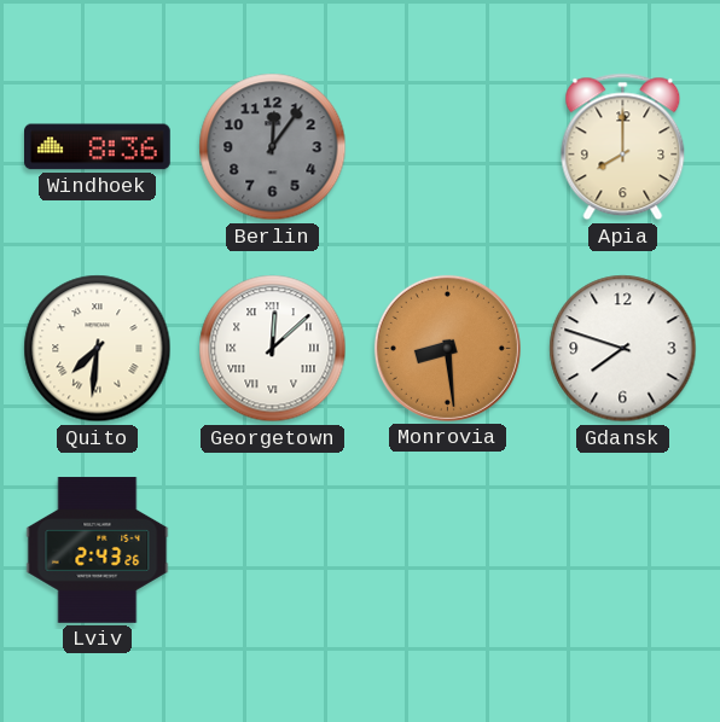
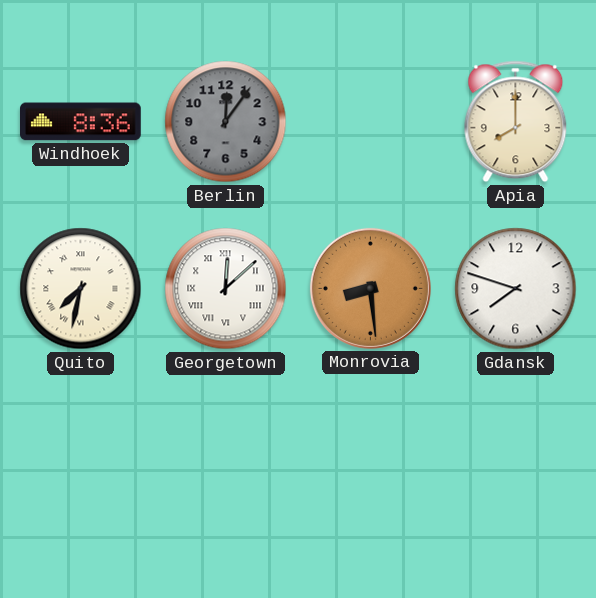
Quito: 7:31 -> 7:32
Lviv: 2:43 -> none
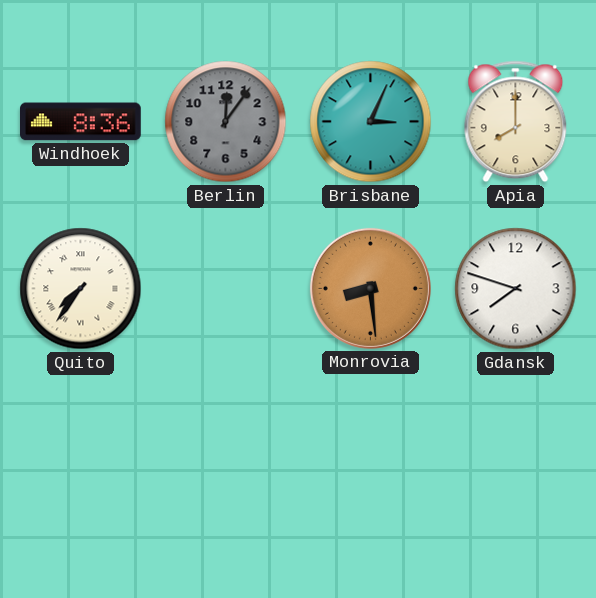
Brisbane: none -> 3:04
Quito: 7:32 -> 7:36
Georgetown: 12:08 -> none
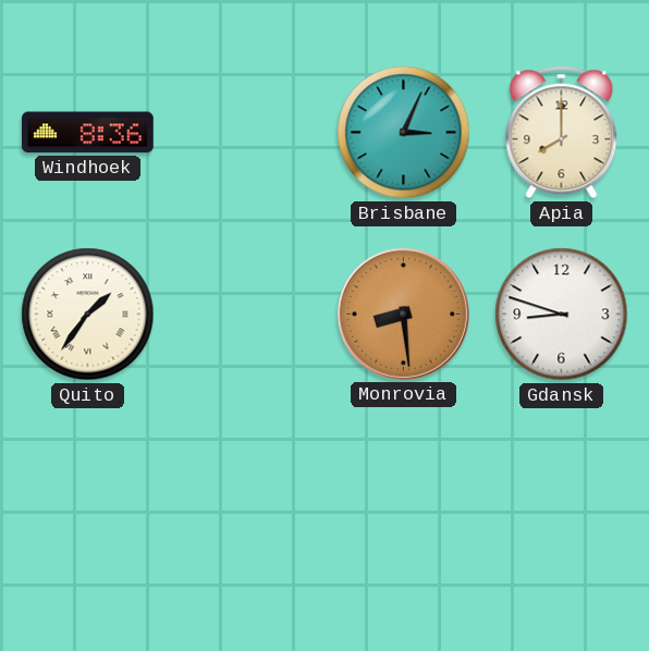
Berlin: 12:06 -> none
Quito: 7:36 -> 1:36
Gdansk: 7:48 -> 8:48
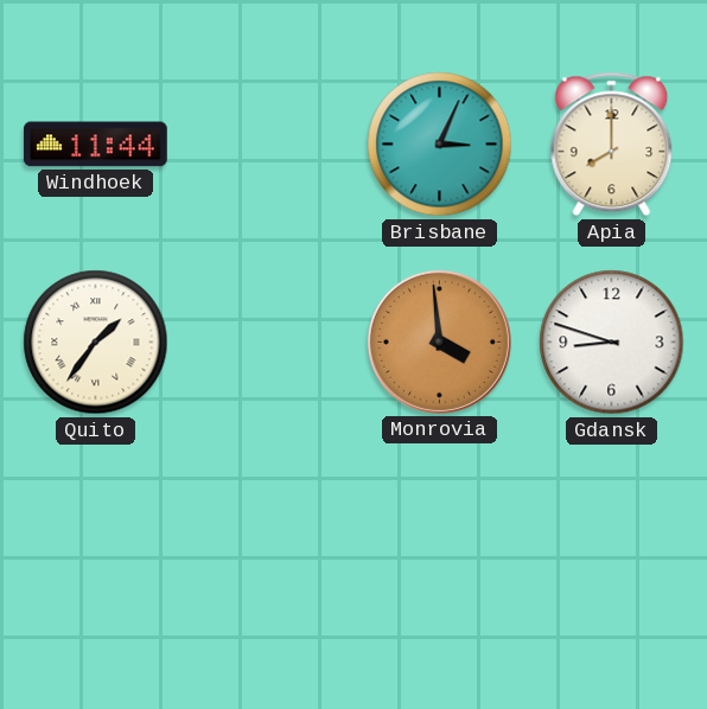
Windhoek: 8:36 -> 11:44
Monrovia: 8:29 -> 3:59
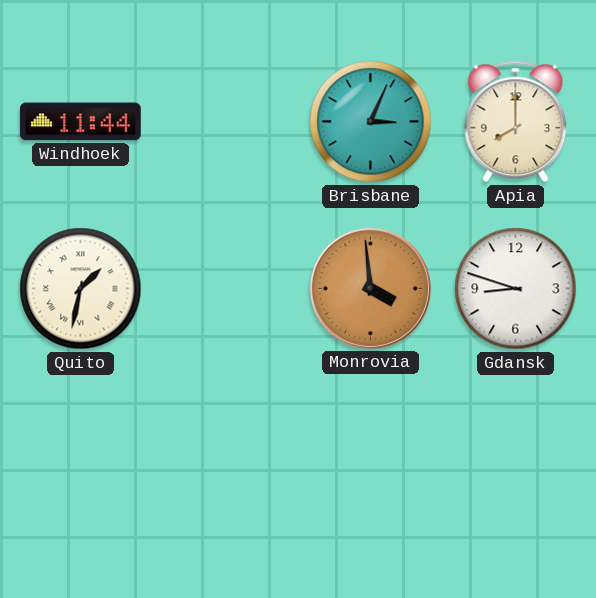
Quito: 1:36 -> 1:32
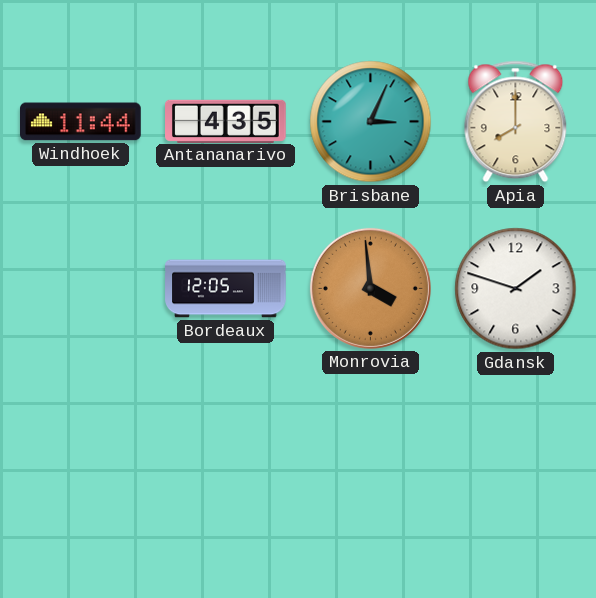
Antananarivo: none -> 4:35
Quito: 1:32 -> none
Bordeaux: none -> 12:05
Gdansk: 8:48 -> 1:48
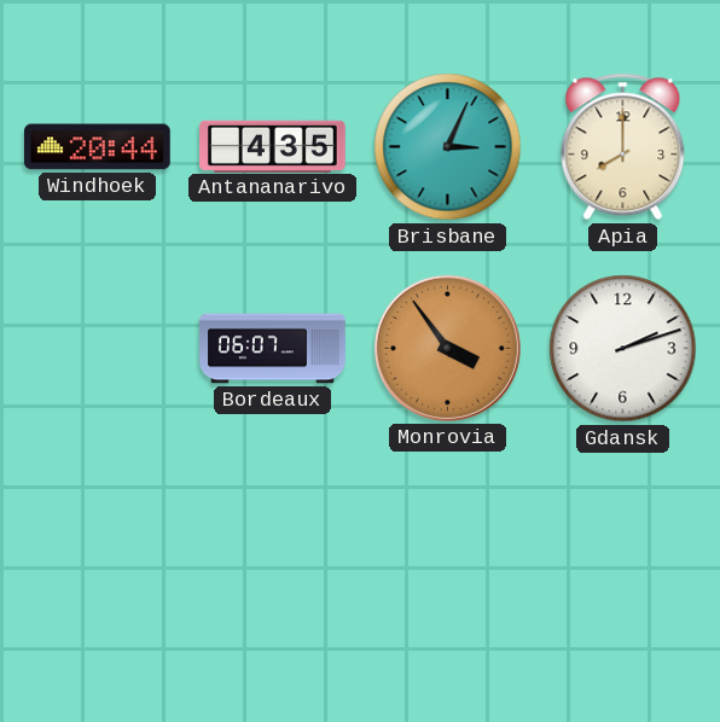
Windhoek: 11:44 -> 20:44
Bordeaux: 12:05 -> 06:07
Monrovia: 3:59 -> 3:54
Gdansk: 1:48 -> 2:12
